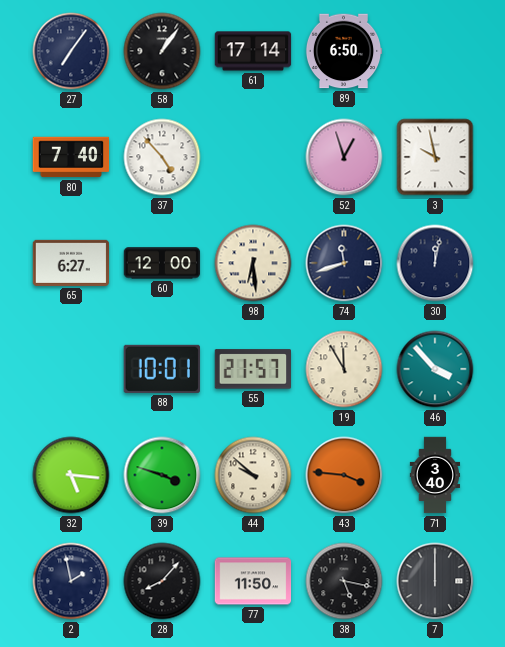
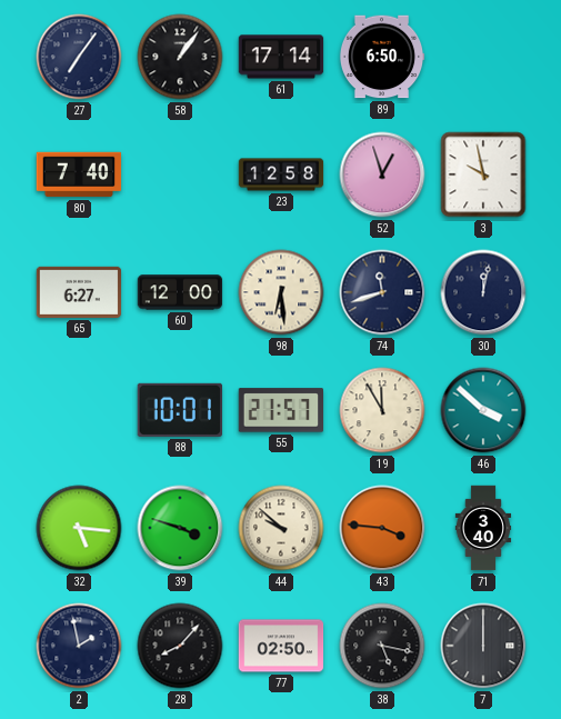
37: 4:53 -> none
23: none -> 12:58
46: 3:53 -> 3:52
77: 11:50 -> 02:50
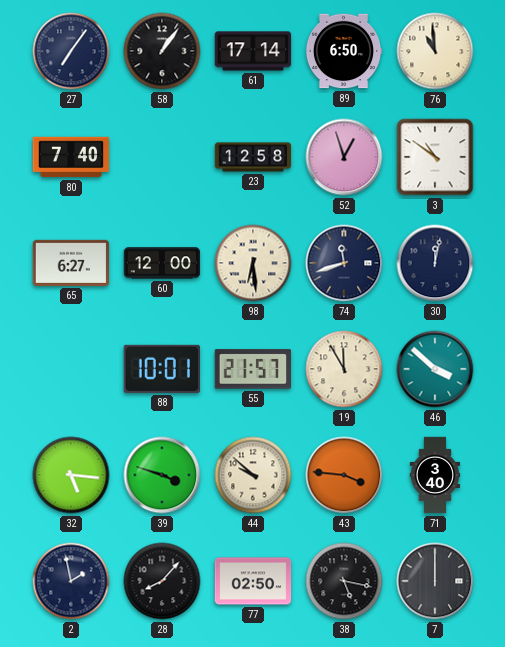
76: none -> 10:59
3: 9:58 -> 10:51
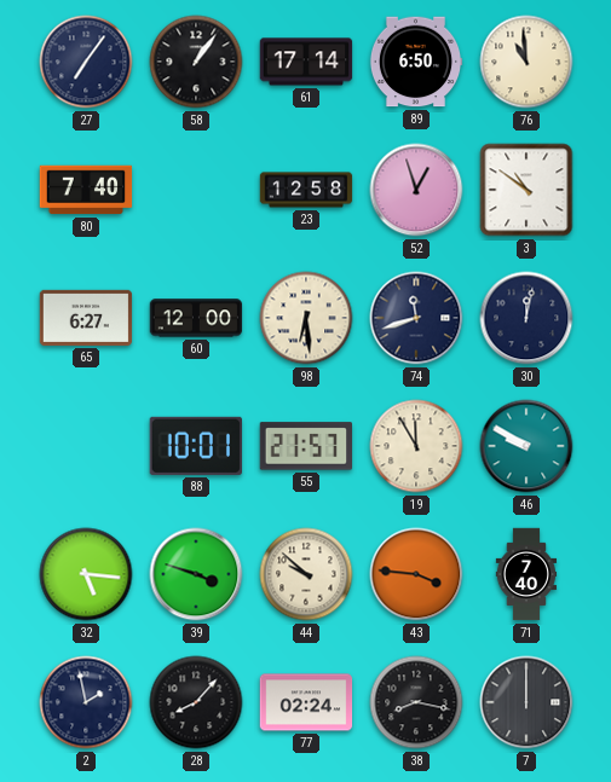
46: 3:52 -> 9:50
71: 3:40 -> 7:40
77: 02:50 -> 02:24
38: 5:17 -> 8:17
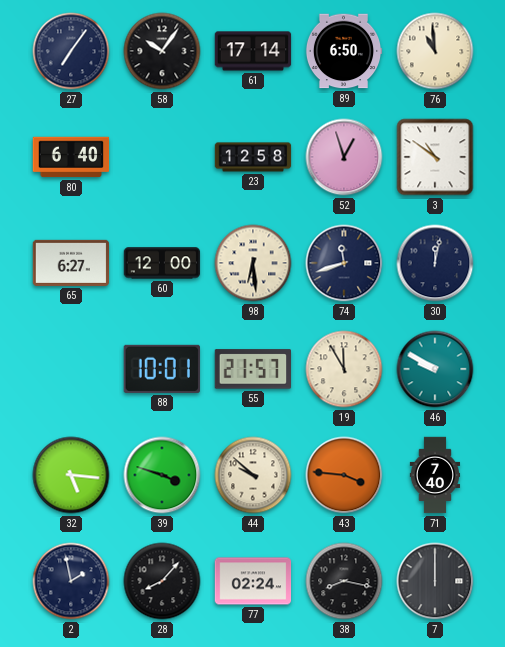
58: 1:06 -> 10:06
80: 7:40 -> 6:40
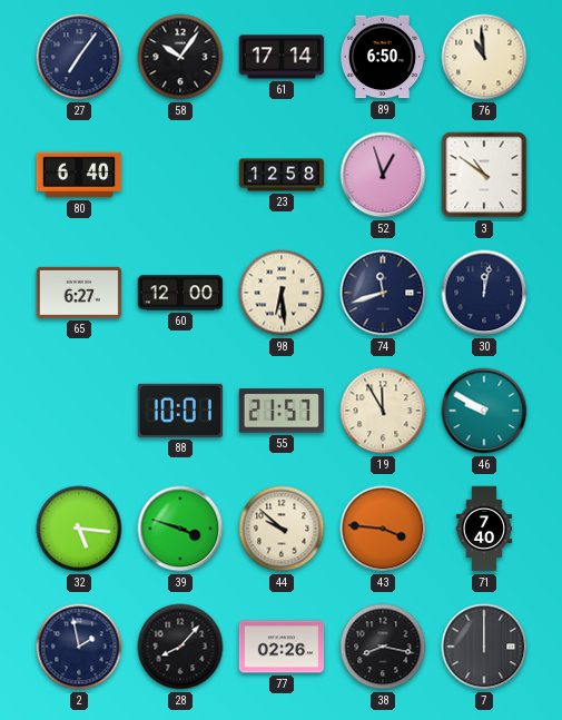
77: 02:24 -> 02:26
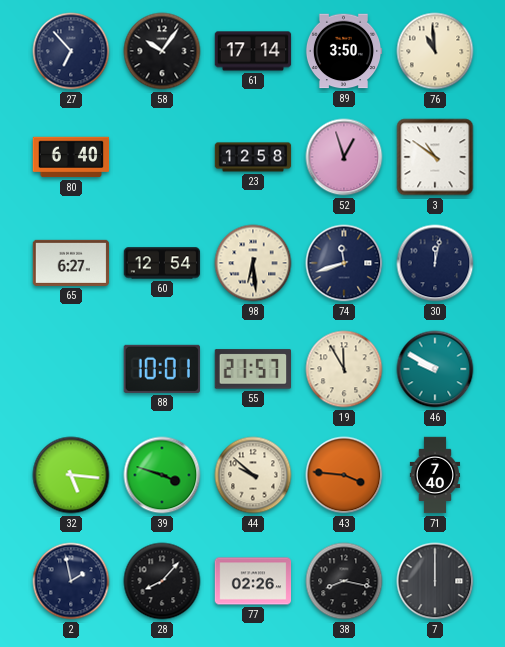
27: 7:06 -> 6:53
89: 6:50 -> 3:50
60: 12:00 -> 12:54
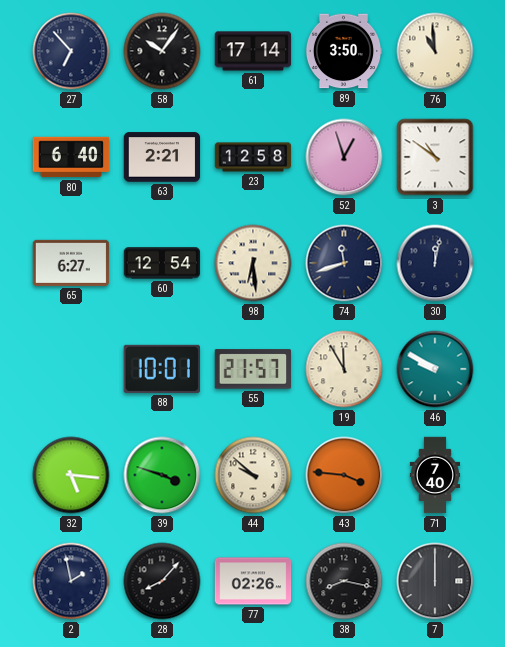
63: none -> 2:21
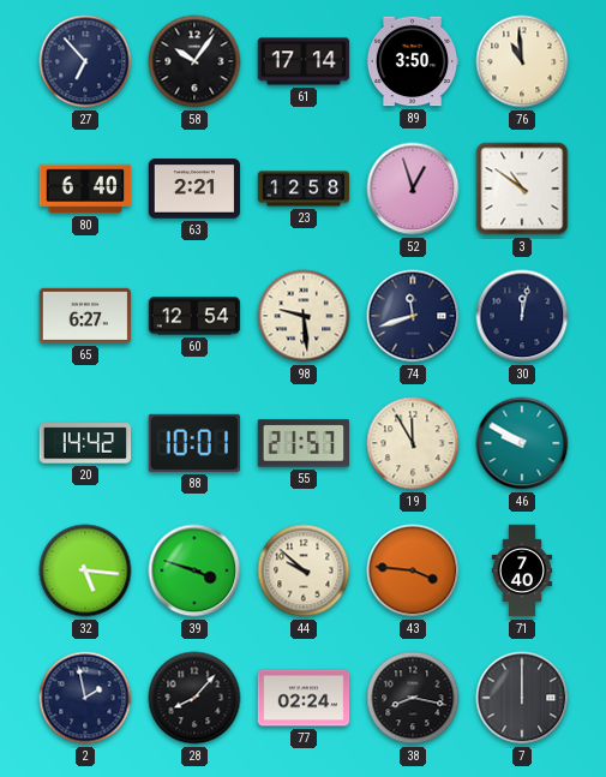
98: 6:29 -> 9:29
20: none -> 14:42
77: 02:26 -> 02:24
